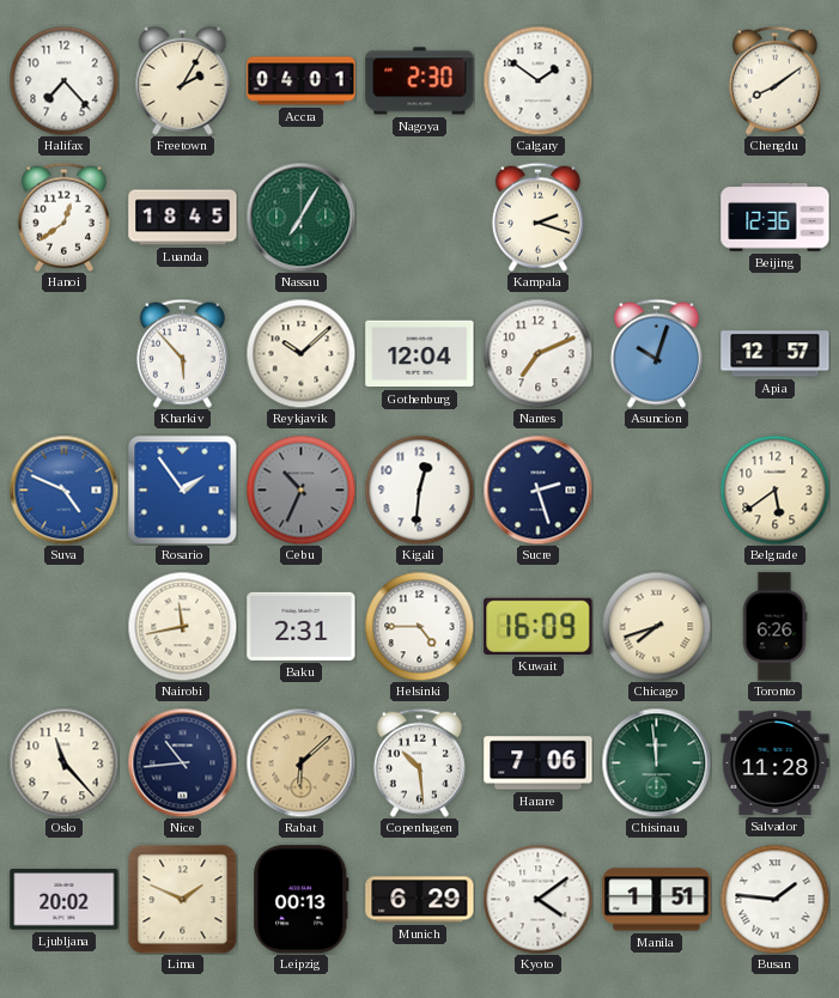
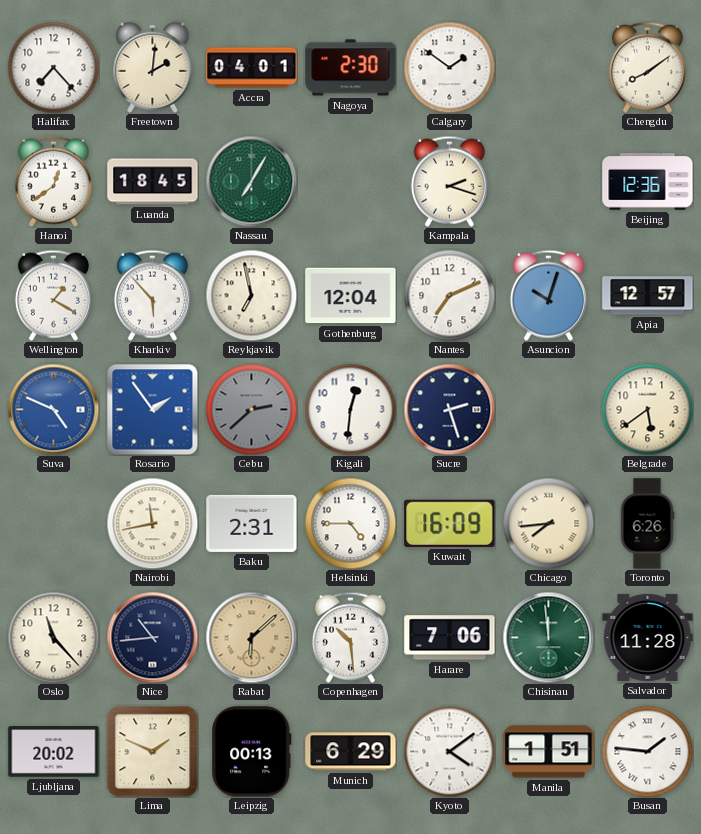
Freetown: 2:05 -> 2:01
Wellington: none -> 1:20
Reykjavik: 10:08 -> 6:58
Cebu: 10:34 -> 2:38
Chicago: 7:42 -> 7:44
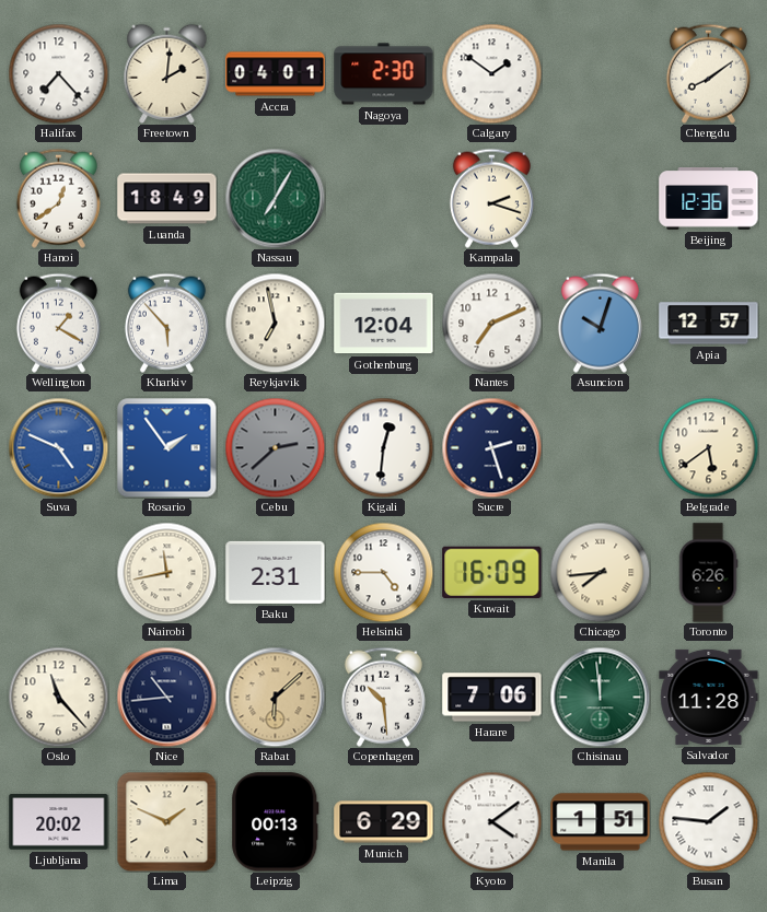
Luanda: 18:45 -> 18:49
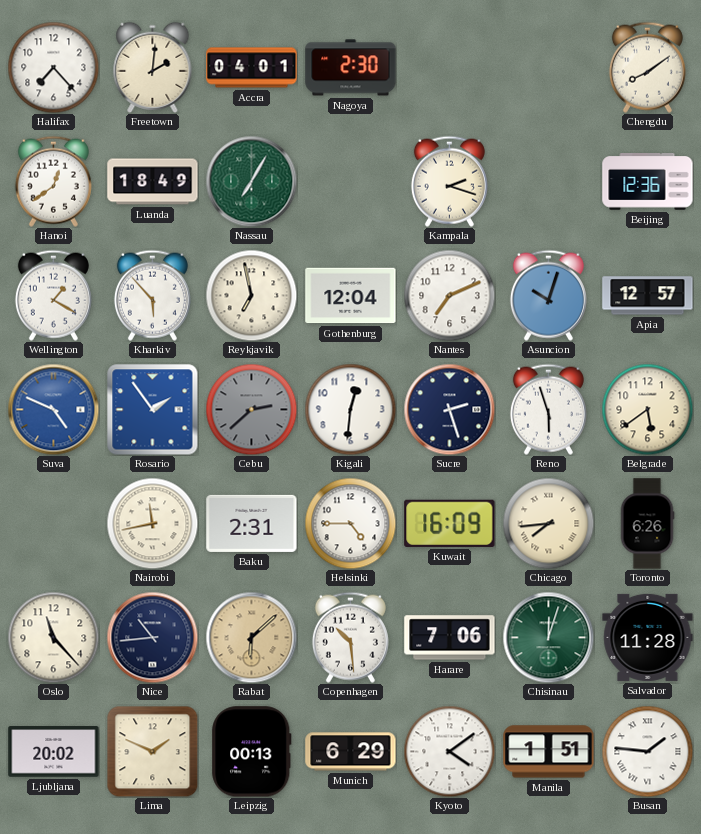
Calgary: 1:51 -> none
Reno: none -> 5:57
Chisinau: 11:59 -> 12:03
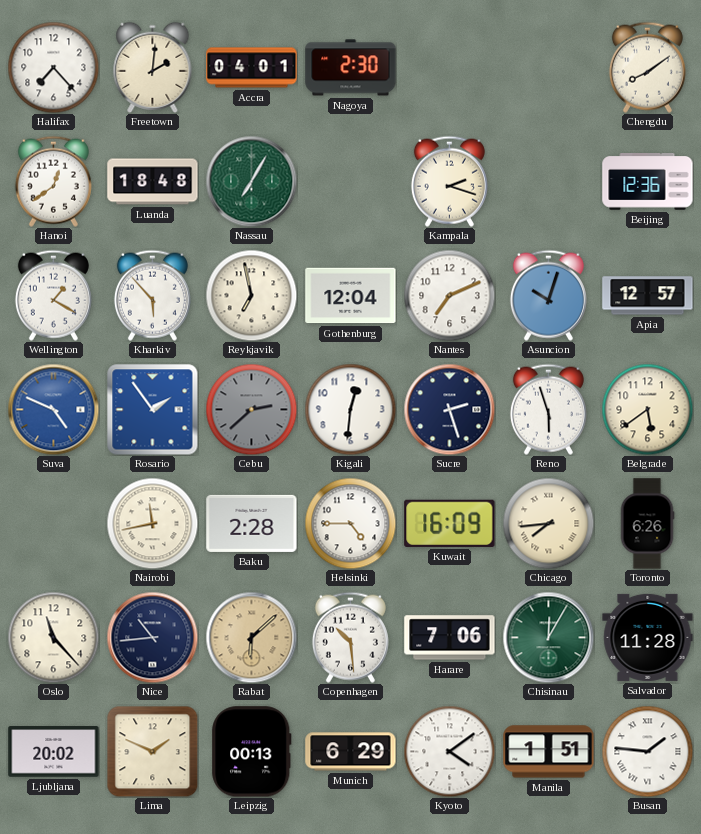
Luanda: 18:49 -> 18:48
Baku: 2:31 -> 2:28
Chisinau: 12:03 -> 12:05
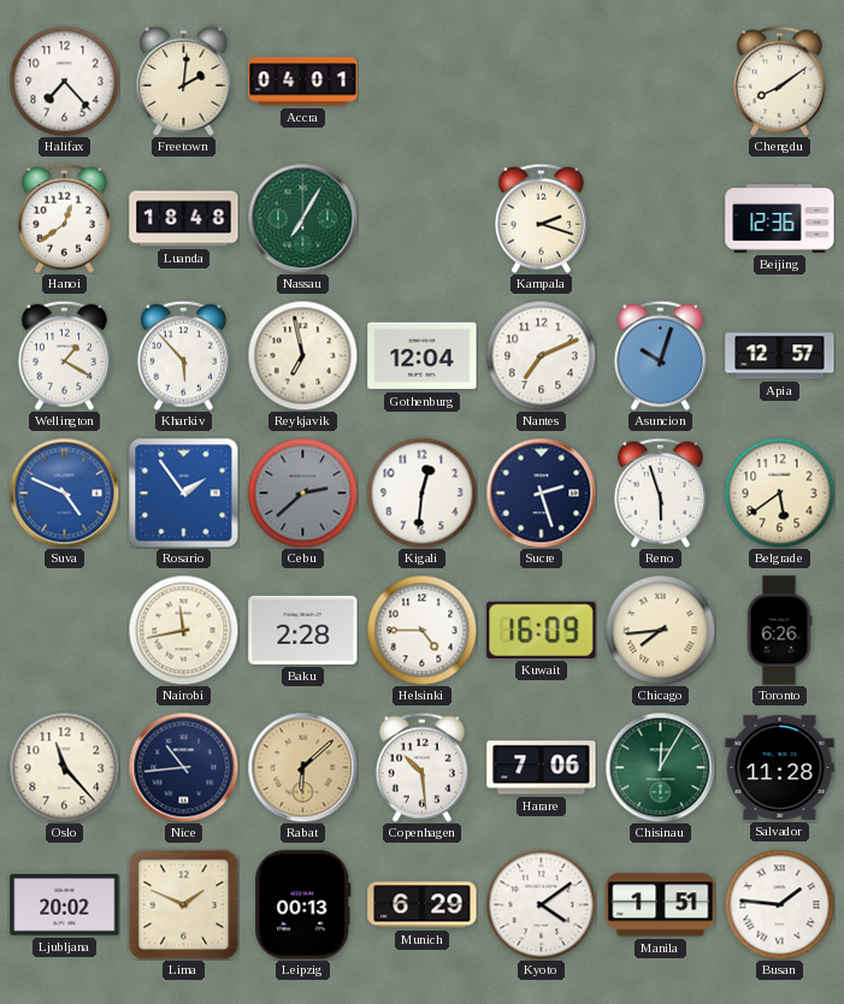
Nagoya: 2:30 -> none
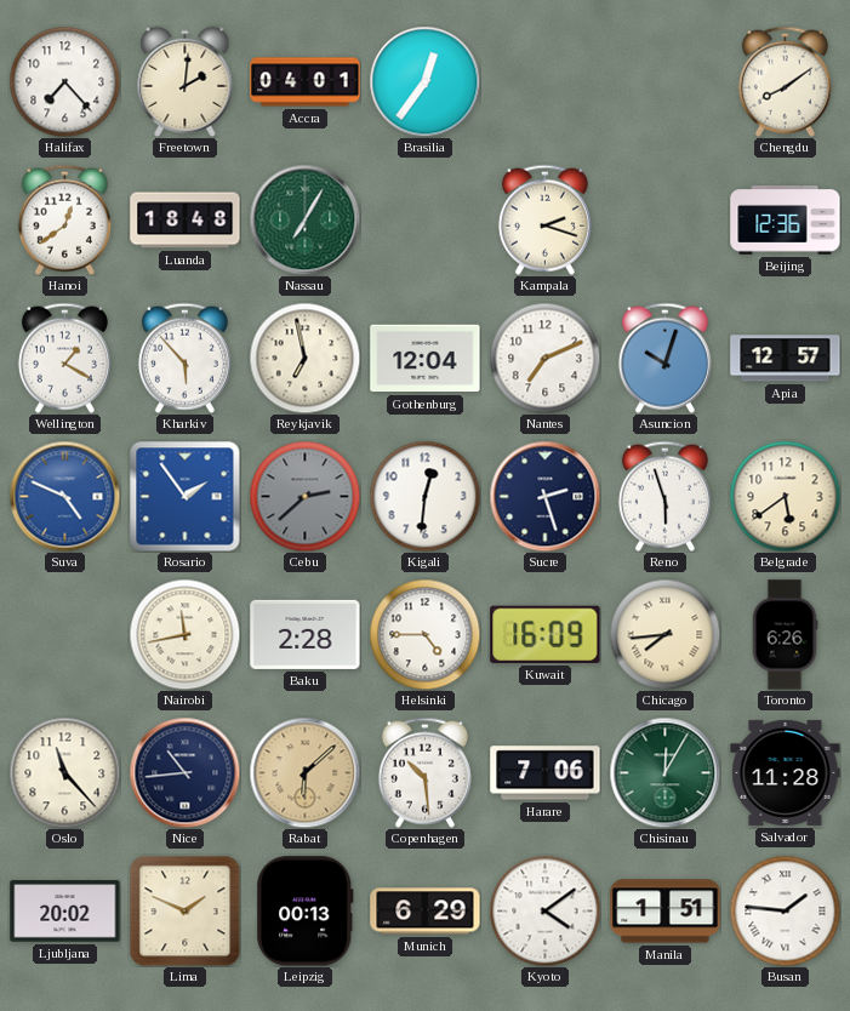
Brasilia: none -> 12:36
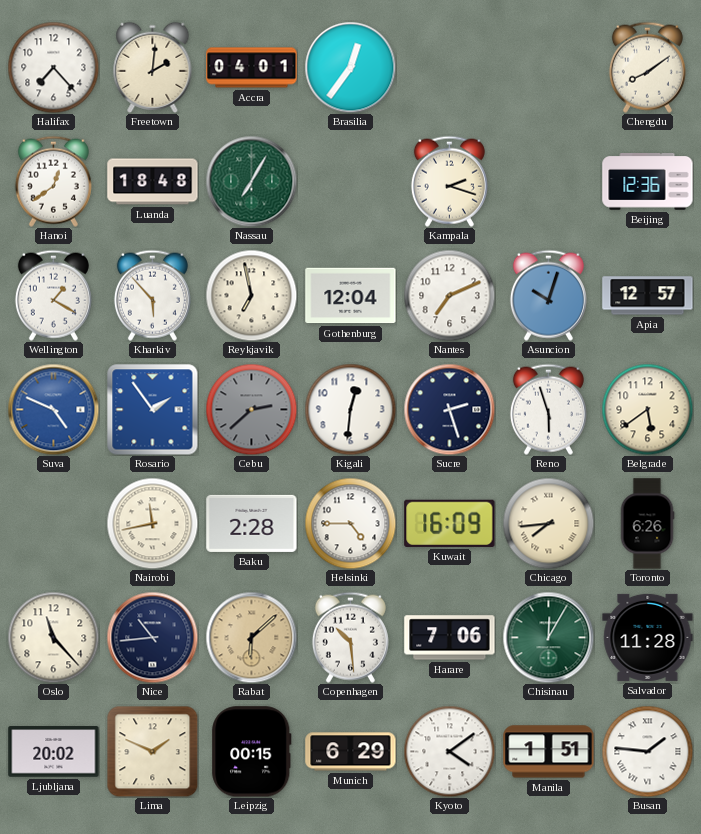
Leipzig: 00:13 -> 00:15
